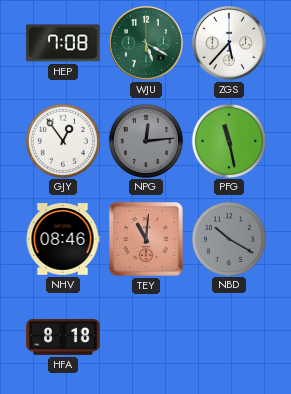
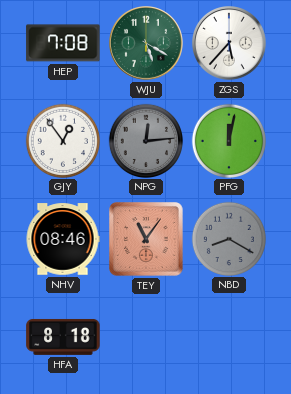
PFG: 11:28 -> 12:02
TEY: 11:01 -> 11:06
NBD: 10:20 -> 8:20
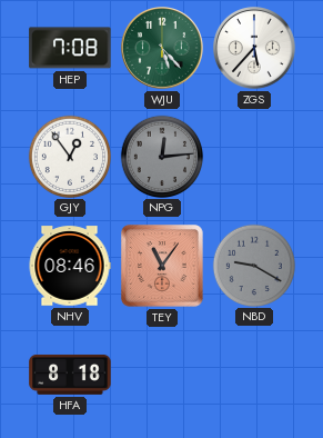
WJU: 5:20 -> 5:23
PFG: 12:02 -> none
NBD: 8:20 -> 9:20
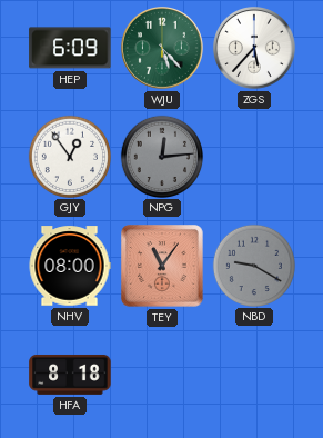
HEP: 7:08 -> 6:09
NHV: 08:46 -> 08:00
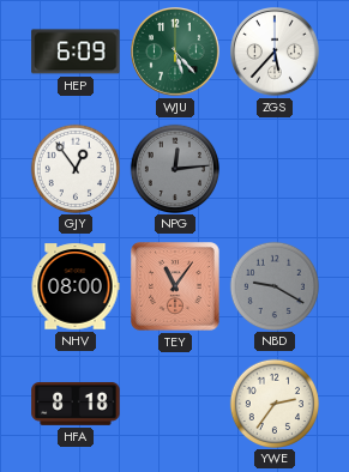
YWE: none -> 2:36
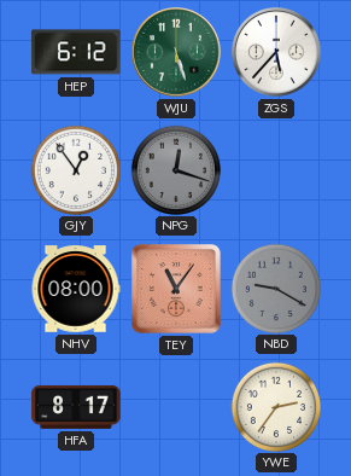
HEP: 6:09 -> 6:12
WJU: 5:23 -> 5:27
NPG: 12:14 -> 12:18
HFA: 8:18 -> 8:17
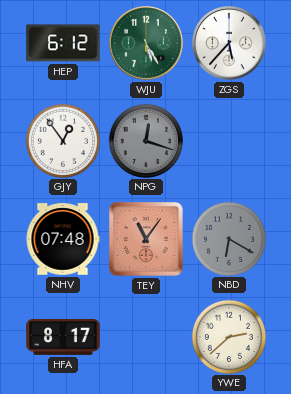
WJU: 5:27 -> 5:25
NHV: 08:00 -> 07:48
NBD: 9:20 -> 6:20
YWE: 2:36 -> 2:38
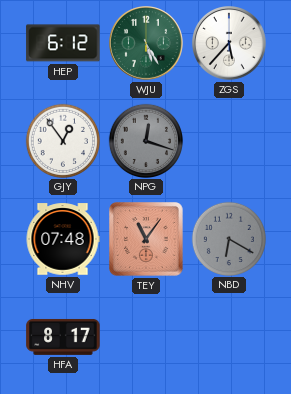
YWE: 2:38 -> none
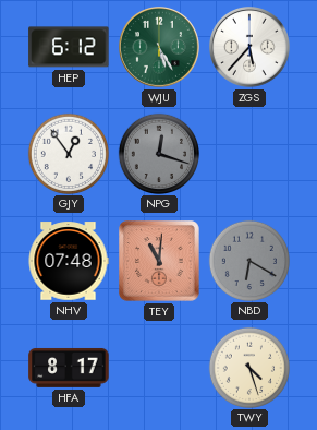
TEY: 11:06 -> 11:01
TWY: none -> 4:27
